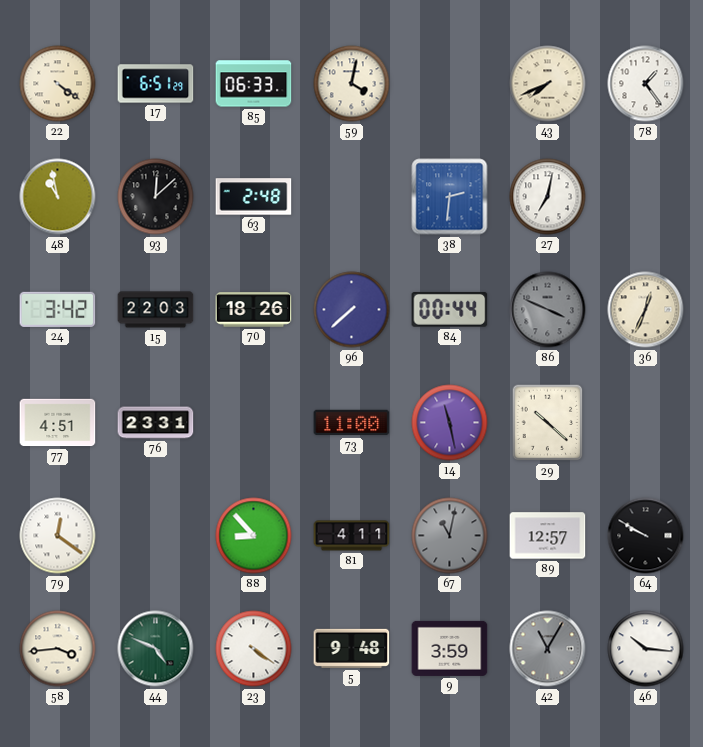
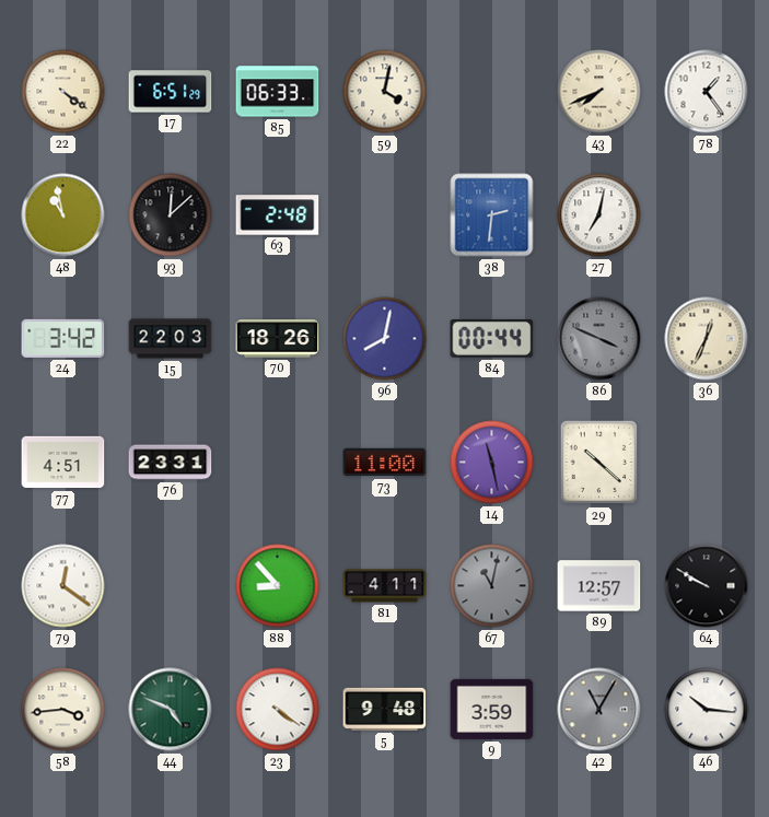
96: 7:38 -> 8:02
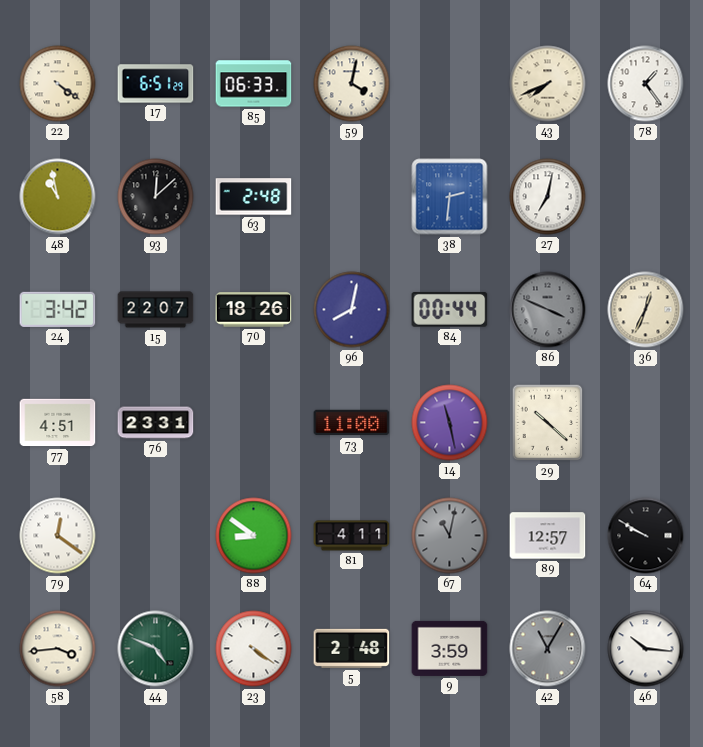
15: 22:03 -> 22:07
88: 8:53 -> 8:51
5: 9:48 -> 2:48
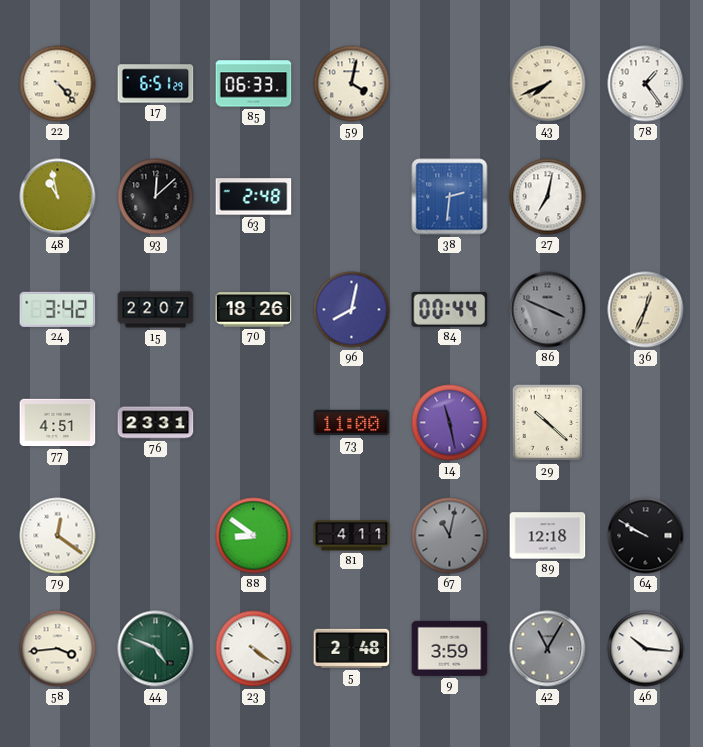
22: 4:21 -> 4:23
89: 12:57 -> 12:18
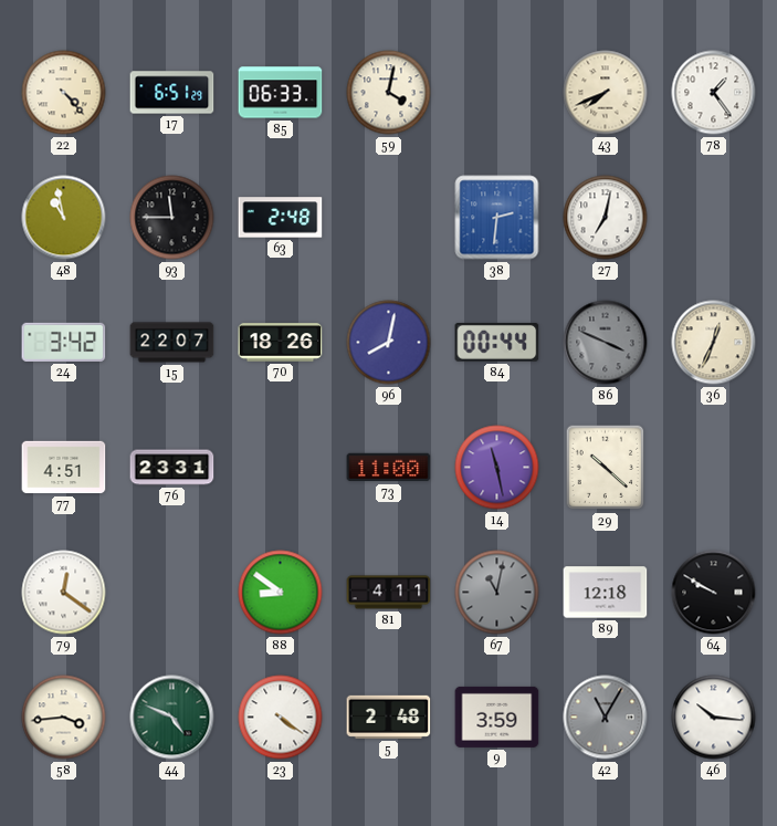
93: 12:08 -> 11:45
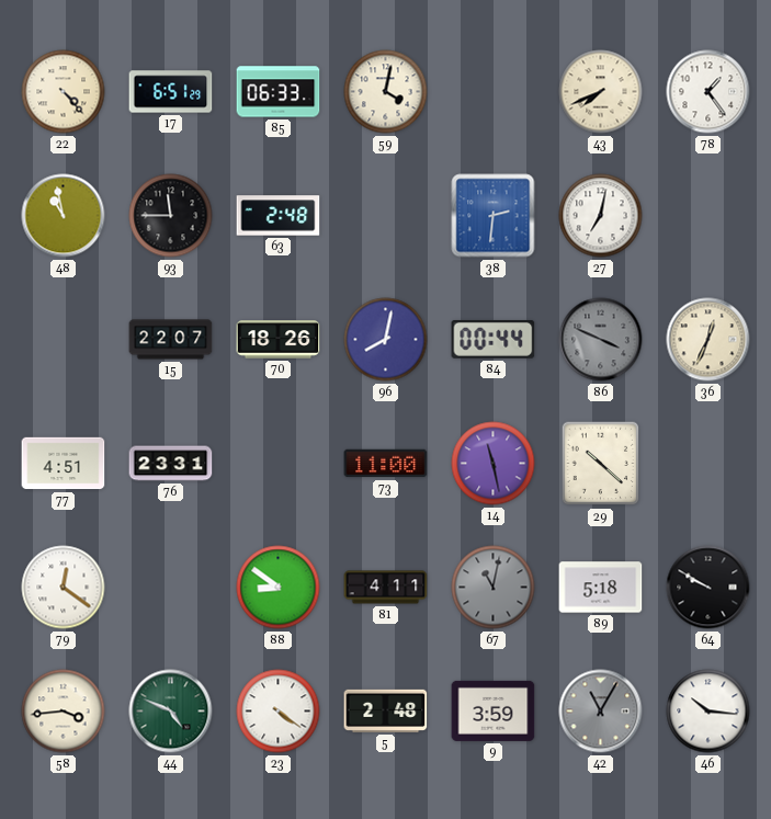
24: 3:42 -> none
89: 12:18 -> 5:18
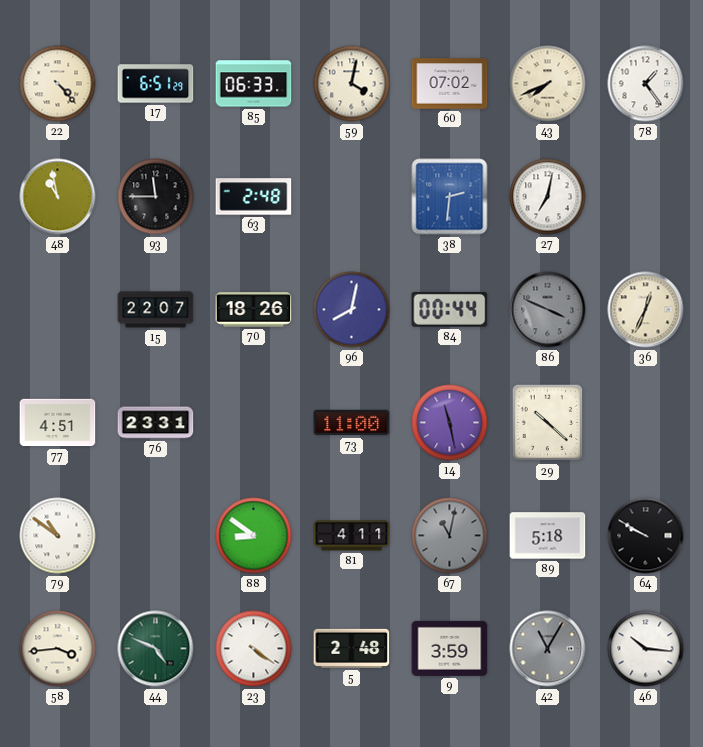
60: none -> 07:02
79: 12:21 -> 10:51
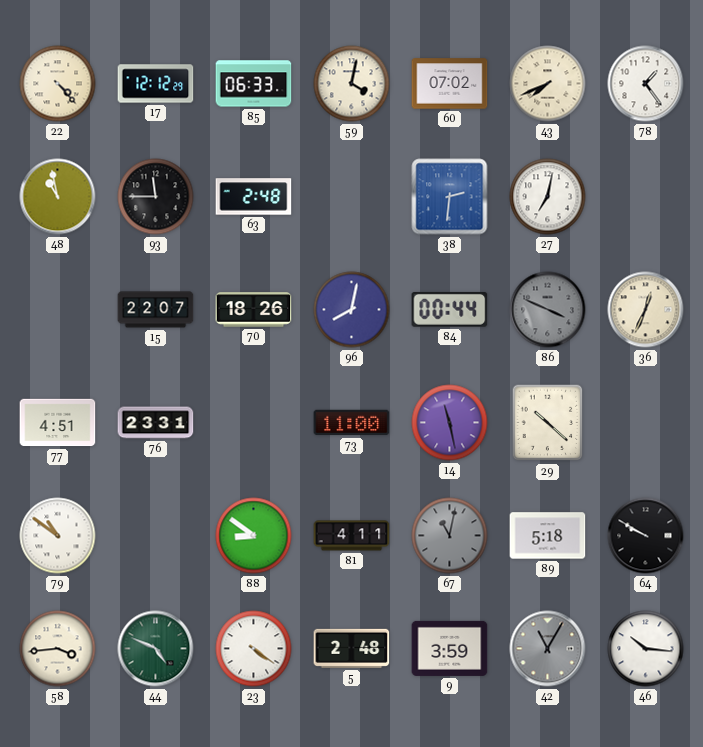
17: 6:51 -> 12:12
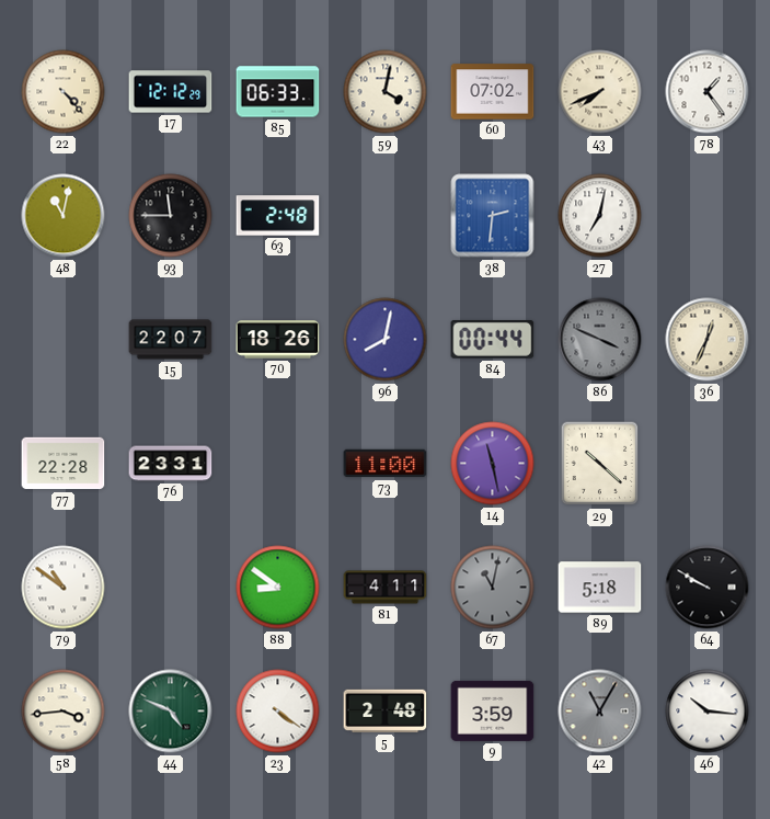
48: 10:58 -> 11:02
77: 4:51 -> 22:28
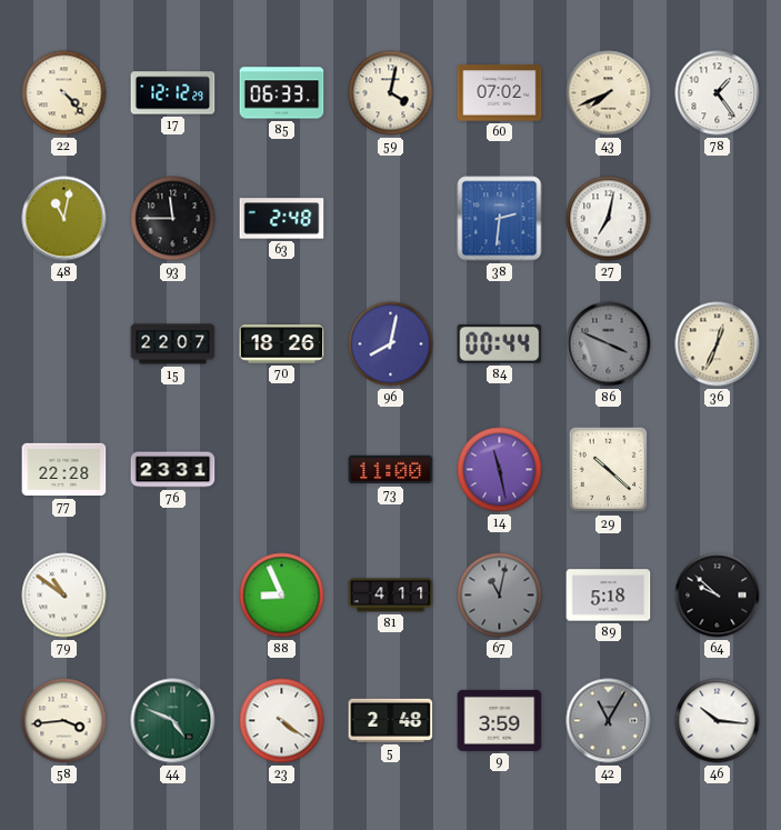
88: 8:51 -> 8:56
64: 9:50 -> 9:52
